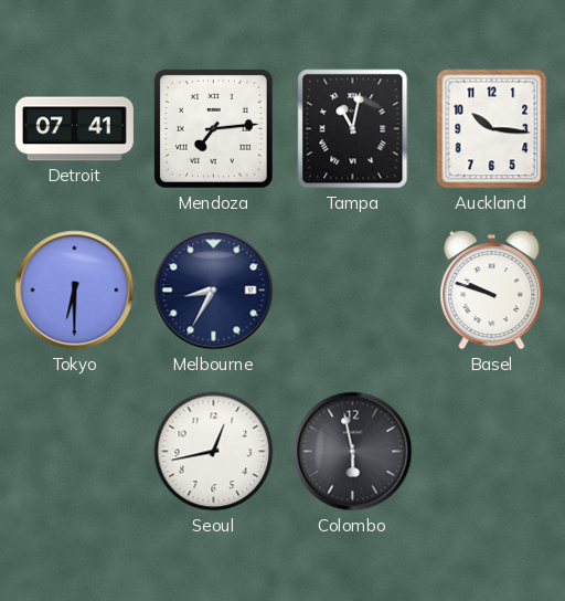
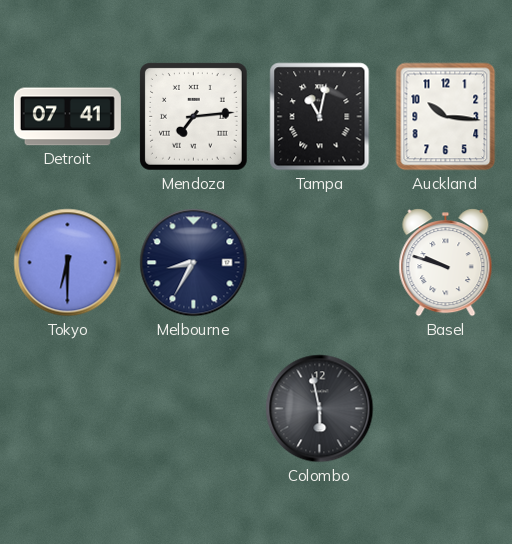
Seoul: 12:43 -> none
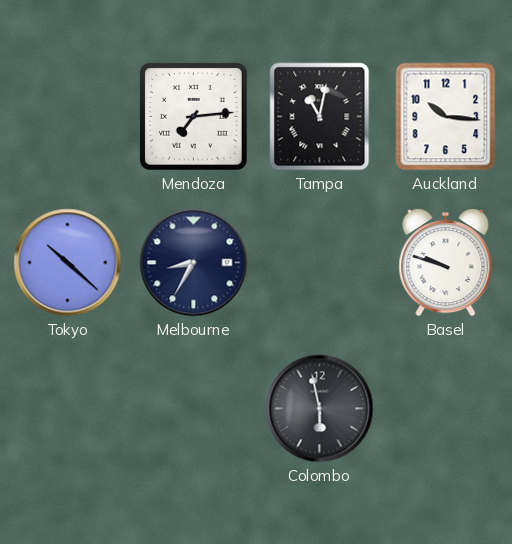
Detroit: 07:41 -> none
Tokyo: 6:30 -> 10:22
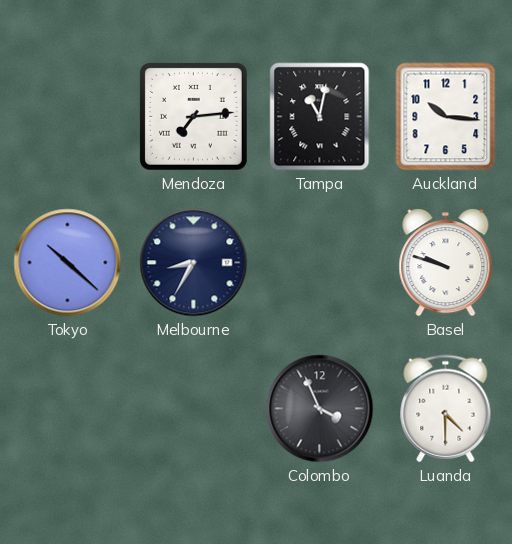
Colombo: 5:58 -> 3:56
Luanda: none -> 4:30
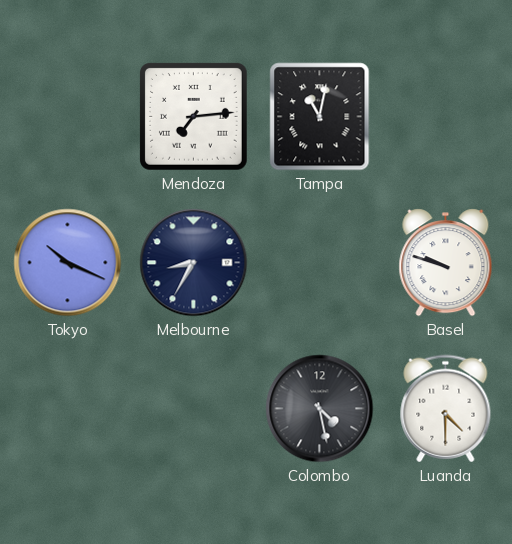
Auckland: 10:16 -> none
Tokyo: 10:22 -> 10:19
Colombo: 3:56 -> 4:28
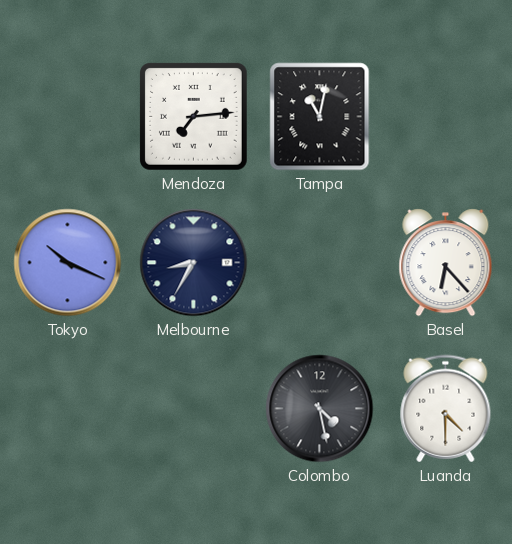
Basel: 9:48 -> 6:23
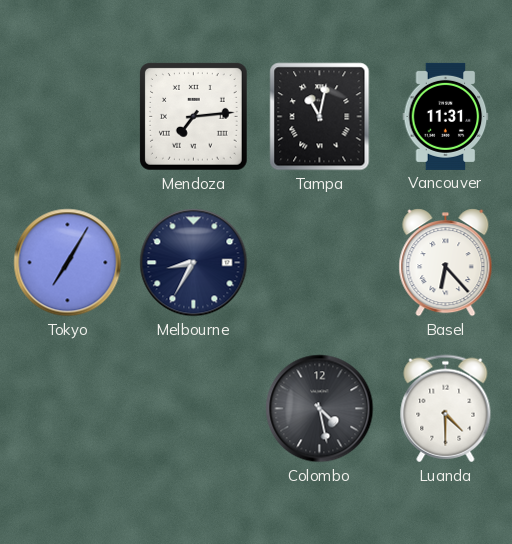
Vancouver: none -> 11:31
Tokyo: 10:19 -> 7:05
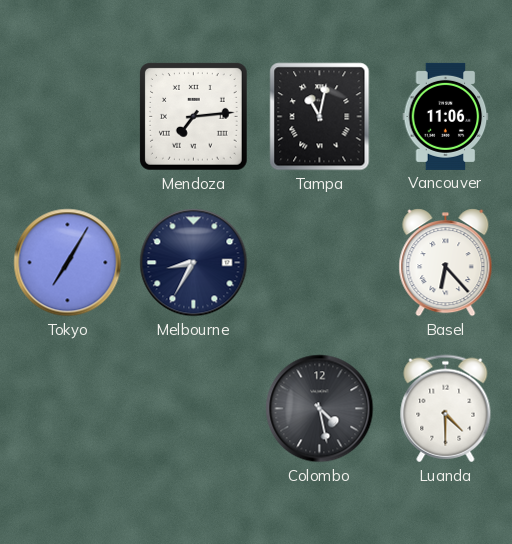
Vancouver: 11:31 -> 11:06
